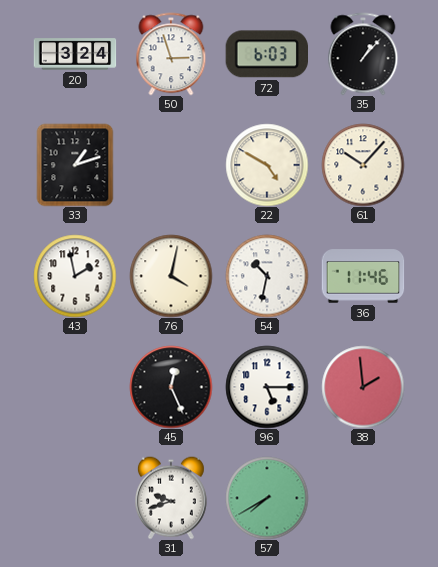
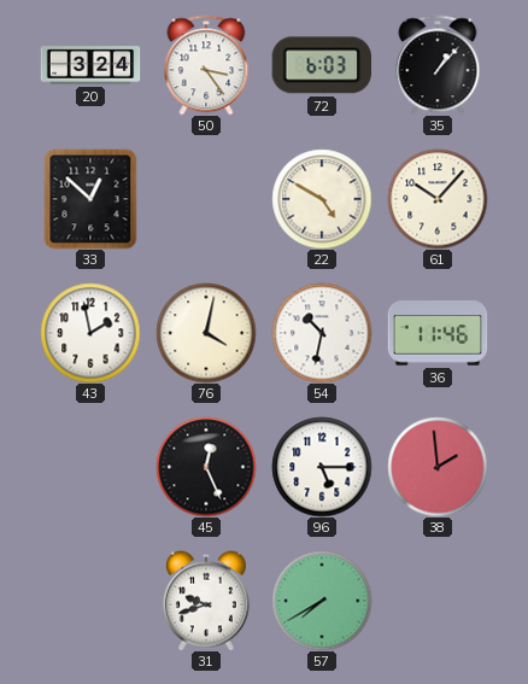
50: 2:57 -> 3:24
33: 1:12 -> 12:52
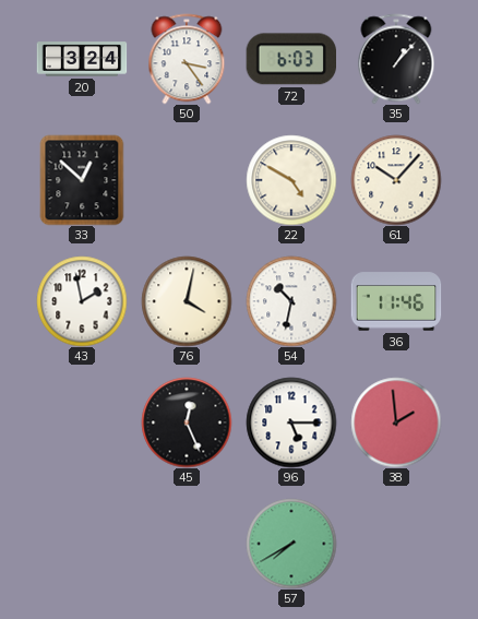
31: 9:42 -> none
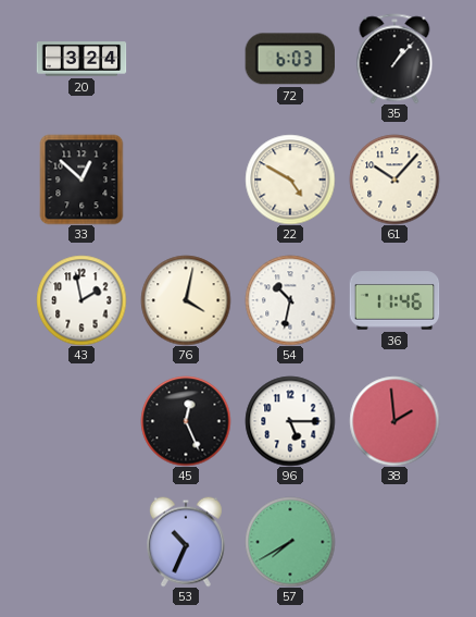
50: 3:24 -> none
53: none -> 10:34
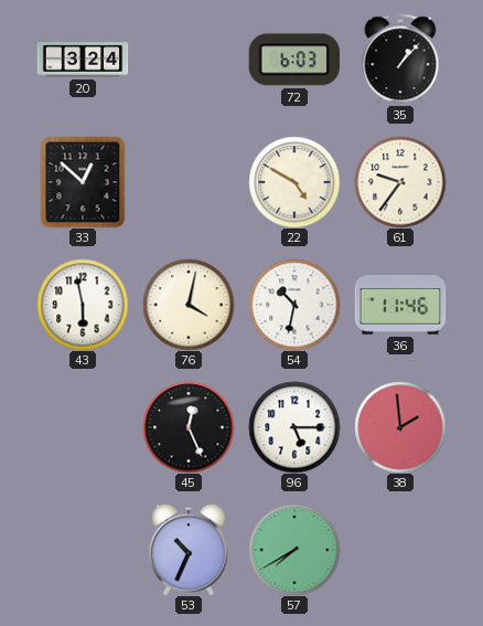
61: 10:07 -> 9:36
43: 1:58 -> 5:58
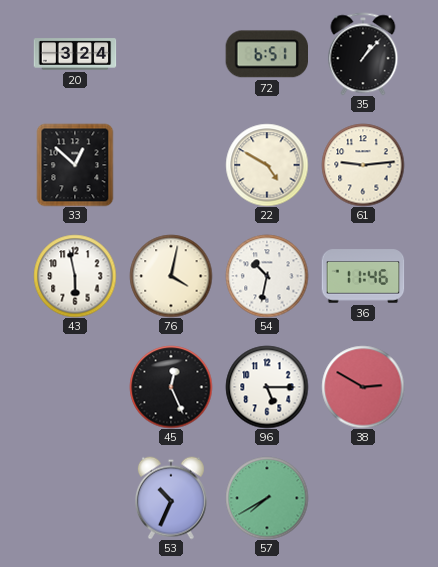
72: 6:03 -> 6:51
61: 9:36 -> 9:14
38: 1:59 -> 2:50
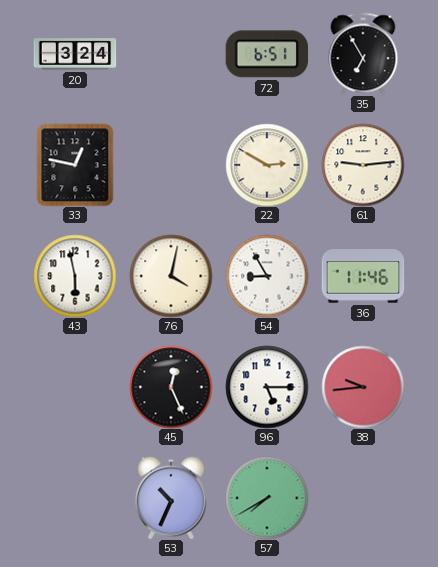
35: 1:07 -> 6:55
33: 12:52 -> 12:47
22: 4:50 -> 2:50
54: 10:32 -> 8:55
38: 2:50 -> 9:44
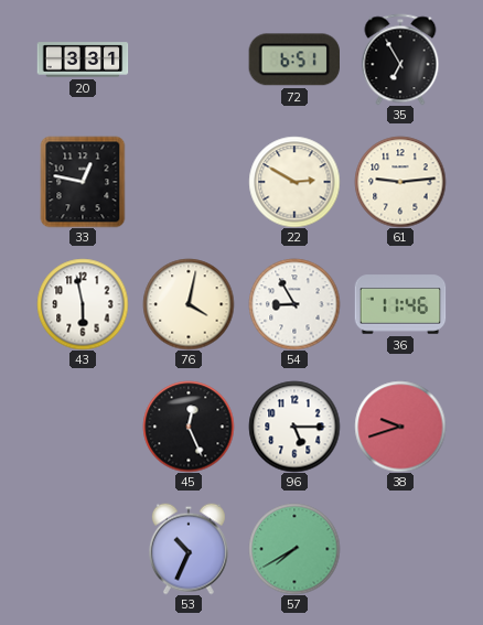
20: 3:24 -> 3:31
38: 9:44 -> 9:42
